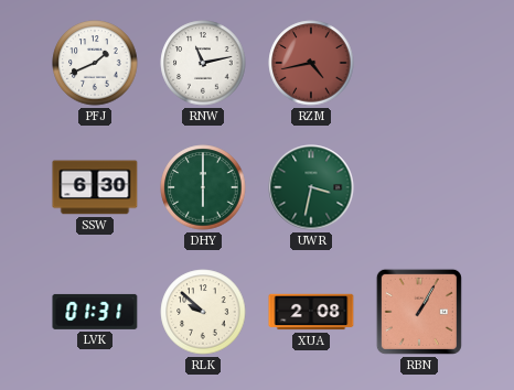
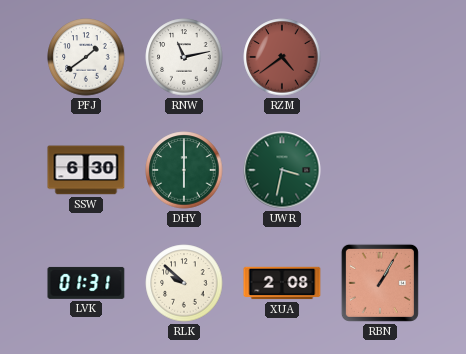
PFJ: 1:41 -> 1:39
RZM: 4:43 -> 4:39
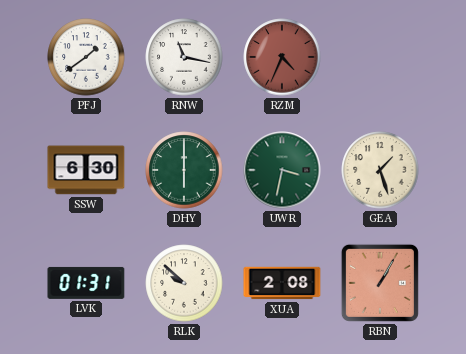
RNW: 11:13 -> 11:17
RZM: 4:39 -> 4:34
GEA: none -> 1:27
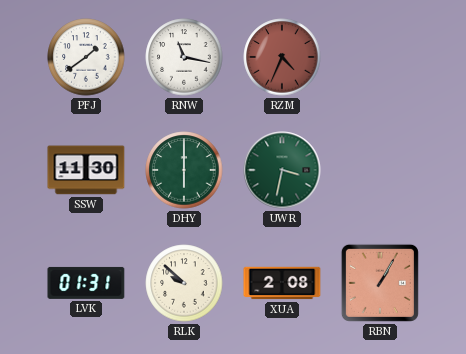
SSW: 6:30 -> 11:30
GEA: 1:27 -> none
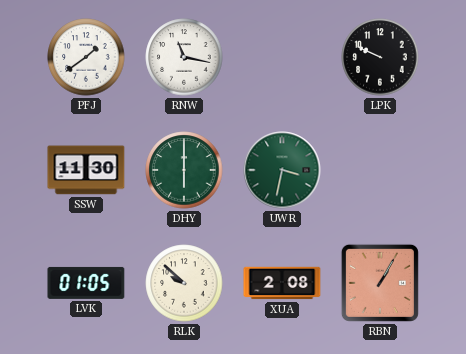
RZM: 4:34 -> none
LPK: none -> 9:49
LVK: 01:31 -> 01:05
